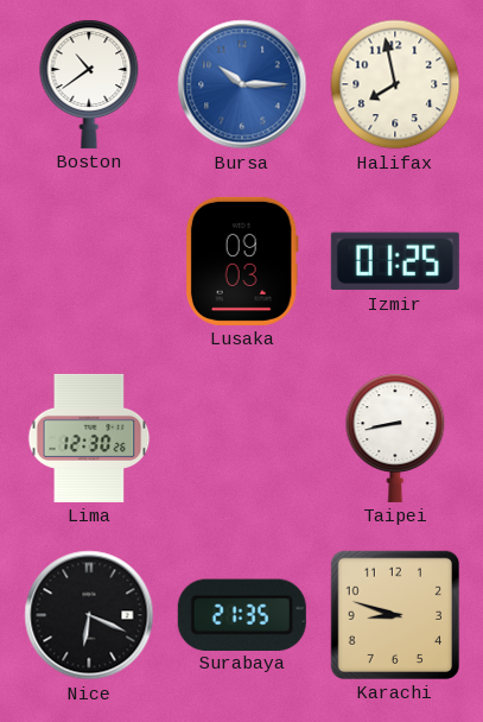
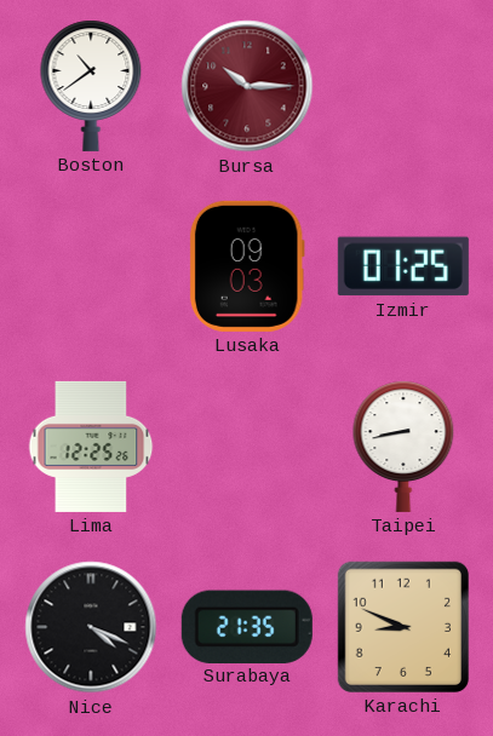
Bursa dial: blue -> burgundy
Halifax: 7:58 -> none
Lima: 12:30 -> 12:25
Nice: 6:19 -> 4:19
Karachi: 8:48 -> 8:49
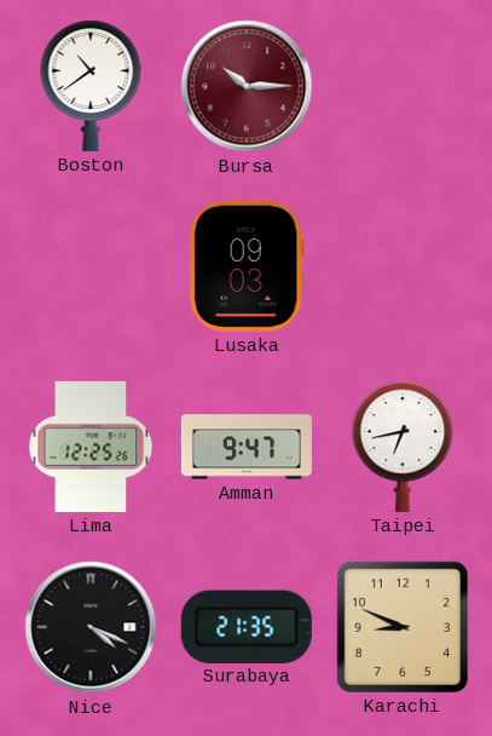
Izmir: 01:25 -> none
Amman: none -> 9:47
Taipei: 8:43 -> 6:43
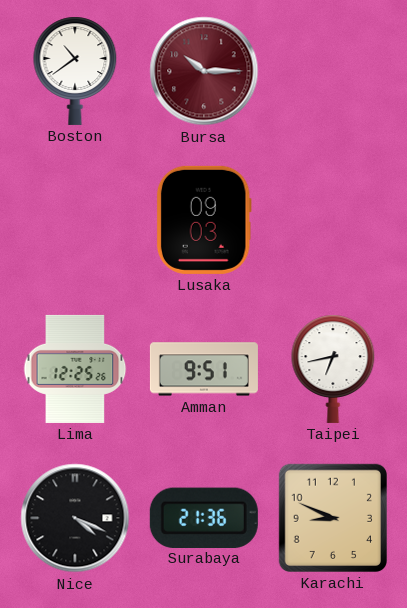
Amman: 9:47 -> 9:51
Surabaya: 21:35 -> 21:36
